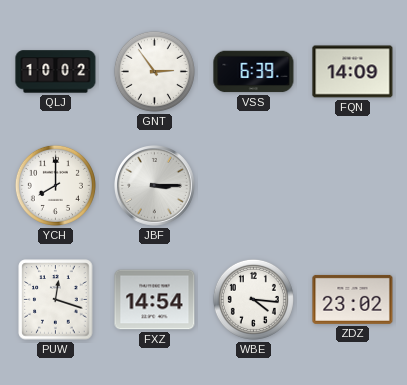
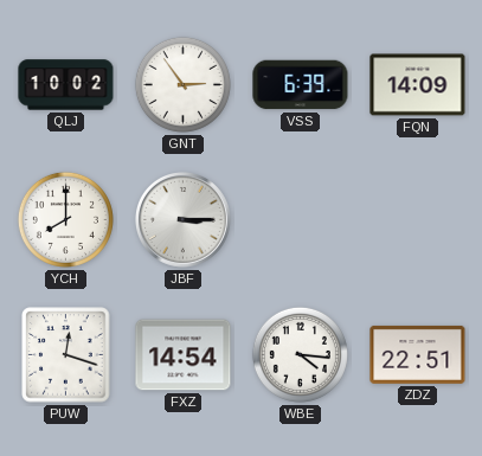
ZDZ: 23:02 -> 22:51
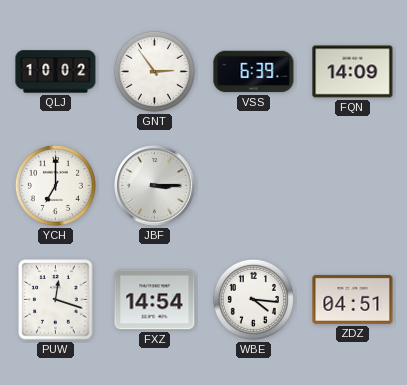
YCH: 8:00 -> 7:00
ZDZ: 22:51 -> 04:51
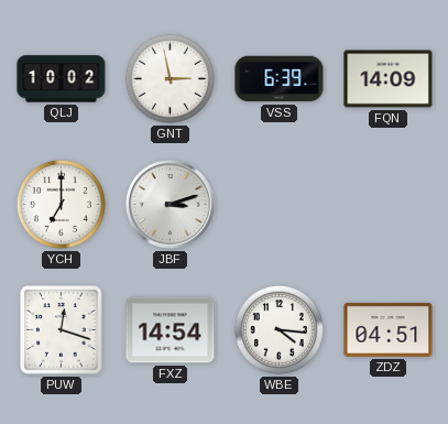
GNT: 2:54 -> 2:58
JBF: 3:15 -> 3:12
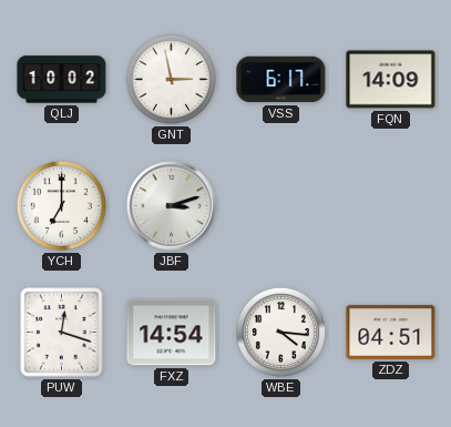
VSS: 6:39 -> 6:17
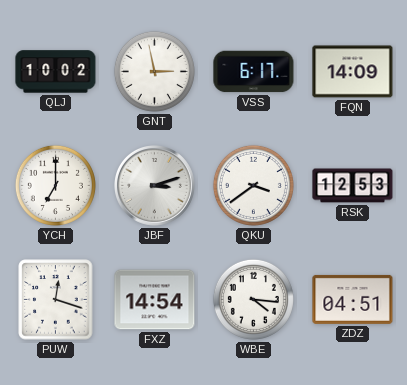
QKU: none -> 3:39
RSK: none -> 12:53
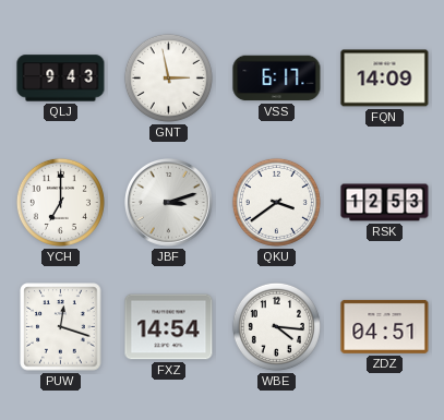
QLJ: 10:02 -> 9:43
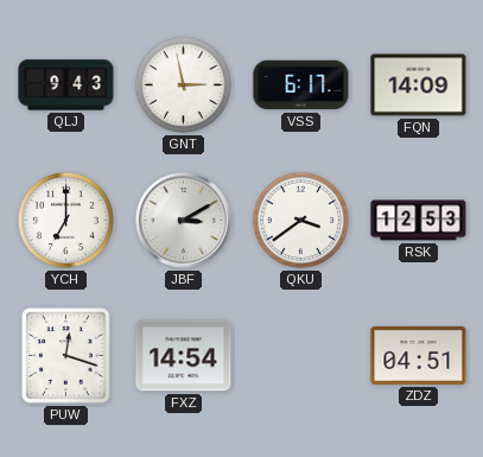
JBF: 3:12 -> 3:10
WBE: 4:16 -> none
